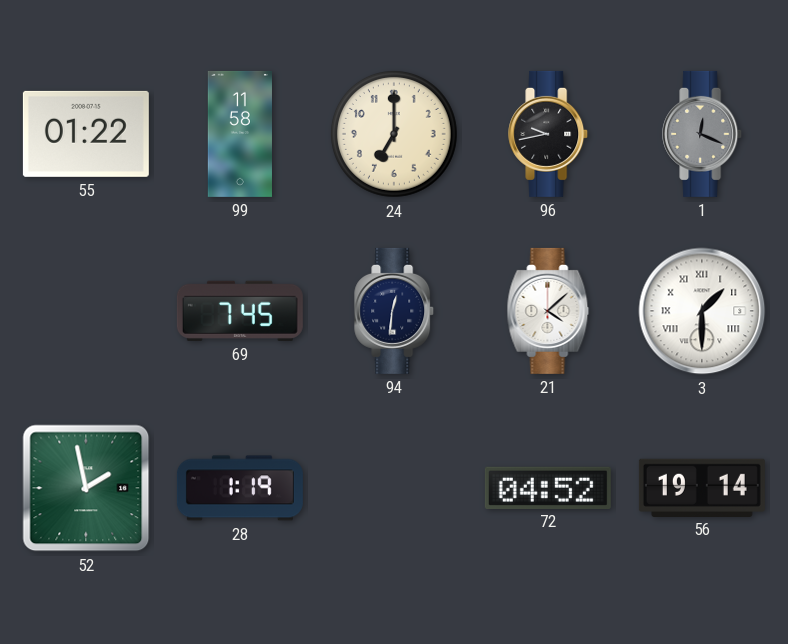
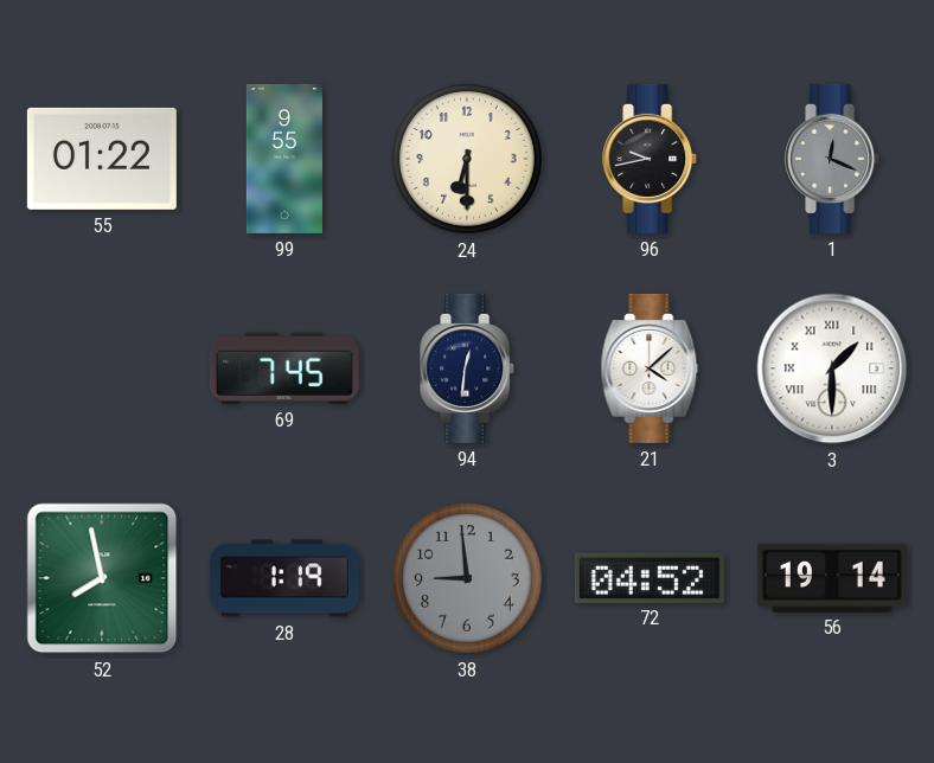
99: 11:58 -> 9:55
24: 7:00 -> 6:30
52: 1:58 -> 7:58
38: none -> 8:59
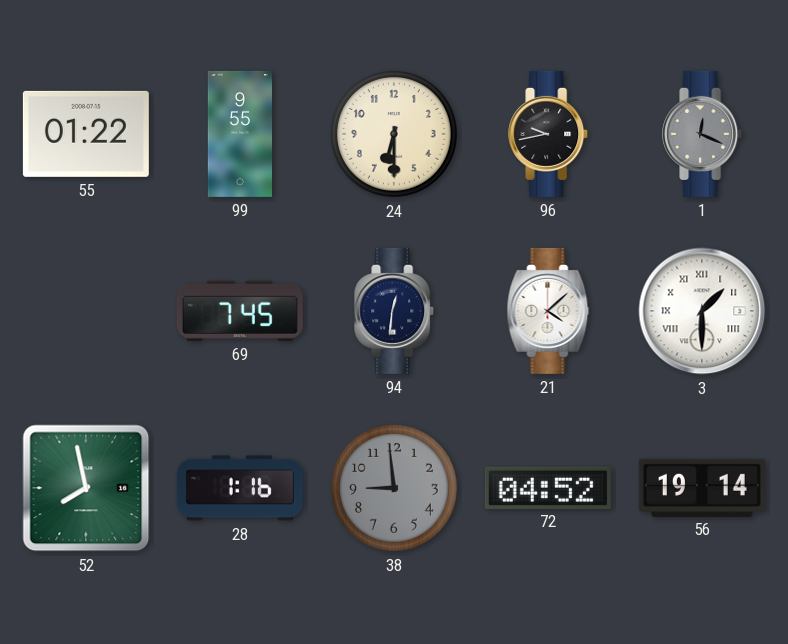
28: 1:19 -> 1:16
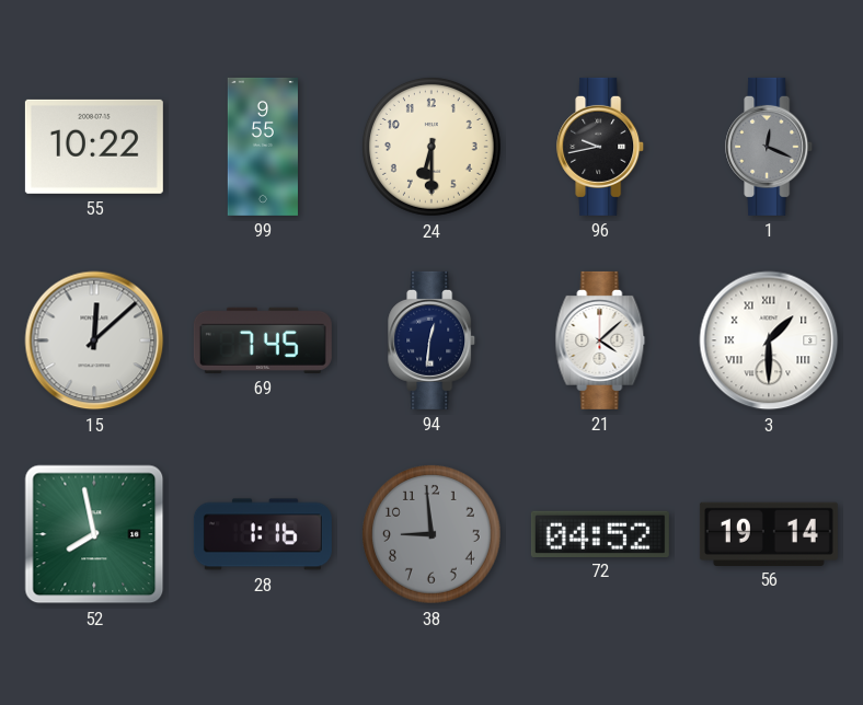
55: 01:22 -> 10:22
15: none -> 12:08
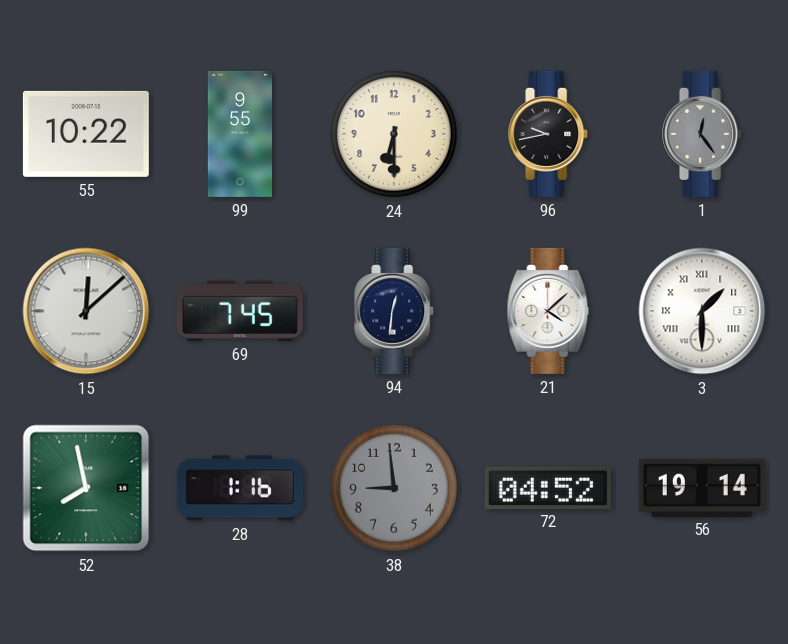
1: 12:19 -> 12:24
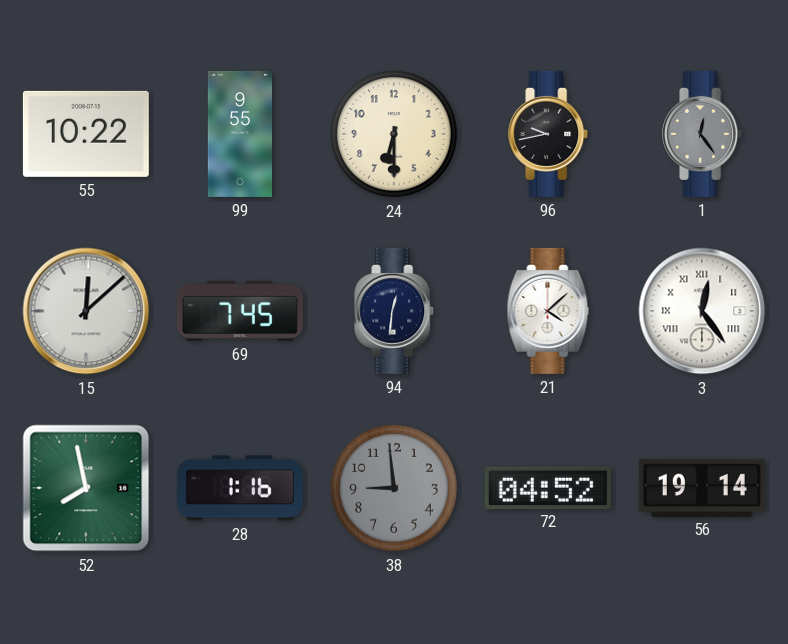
3: 1:30 -> 12:24
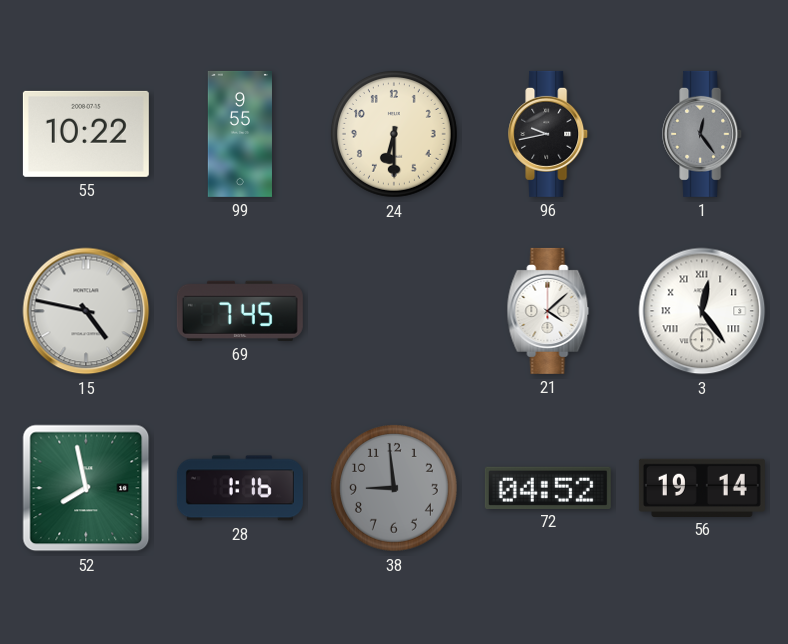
15: 12:08 -> 4:47
94: 12:31 -> none
